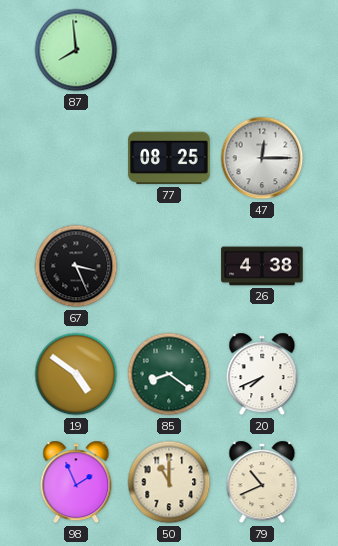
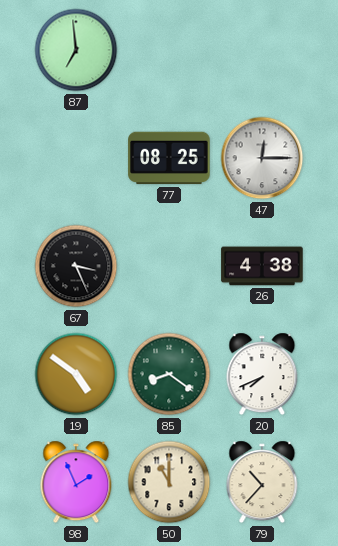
87: 7:59 -> 6:59
79: 10:41 -> 10:37
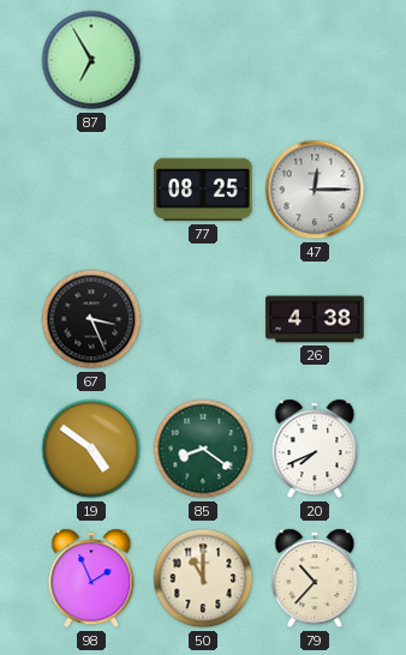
87: 6:59 -> 6:55
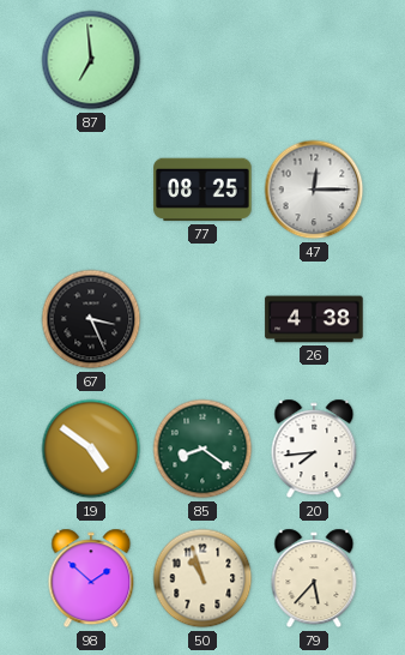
87: 6:55 -> 6:59
20: 7:41 -> 7:44
98: 1:56 -> 1:52
50: 11:00 -> 10:57
79: 10:37 -> 5:37
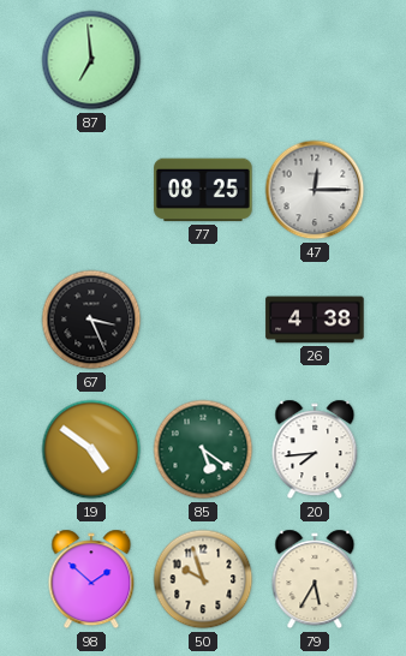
85: 8:21 -> 5:21
50: 10:57 -> 9:57
79: 5:37 -> 5:35
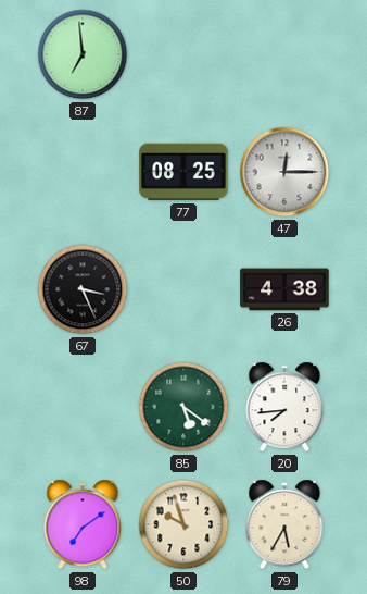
19: 4:51 -> none
98: 1:52 -> 7:09
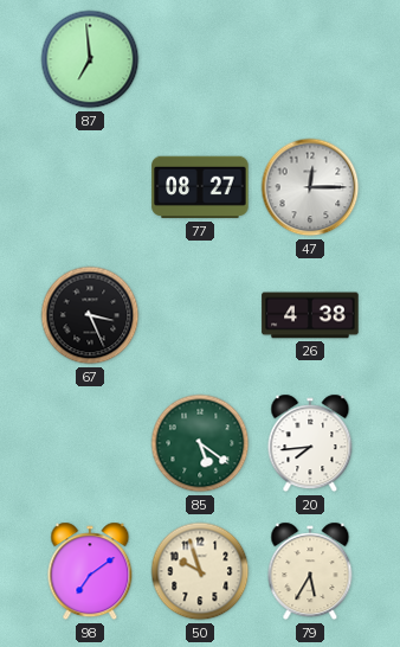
77: 08:25 -> 08:27
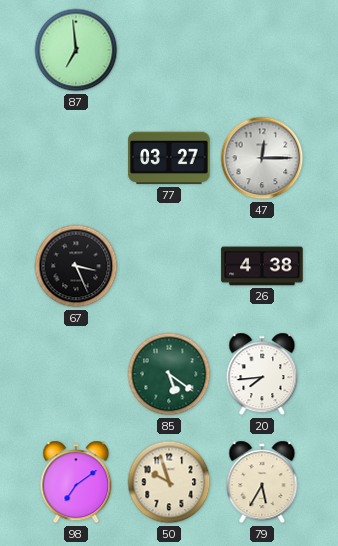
77: 08:27 -> 03:27
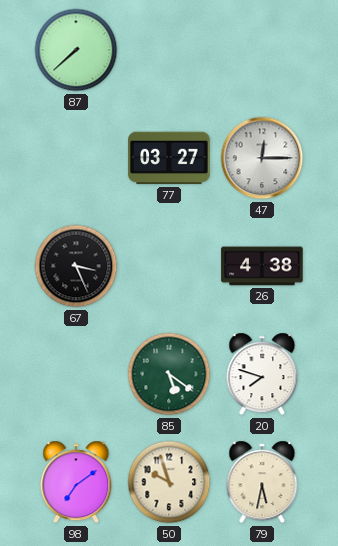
87: 6:59 -> 7:38
20: 7:44 -> 7:48
79: 5:35 -> 5:32
